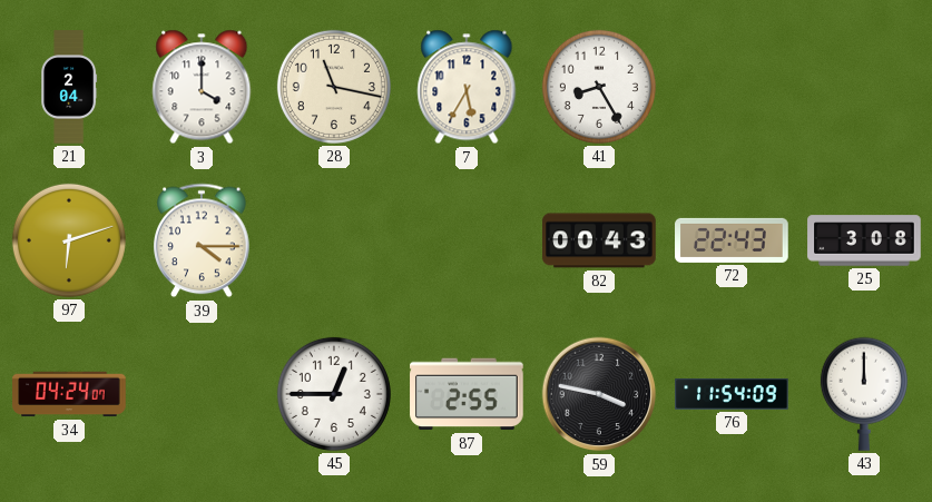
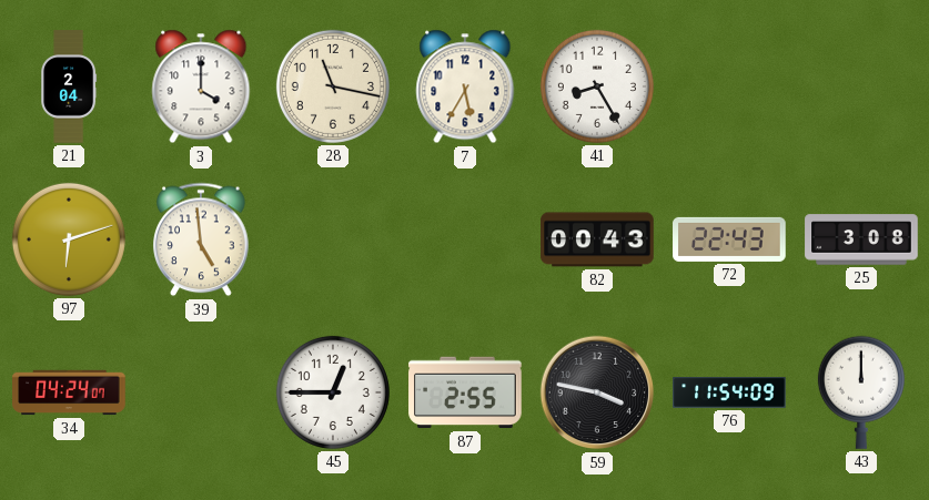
39: 4:15 -> 4:59
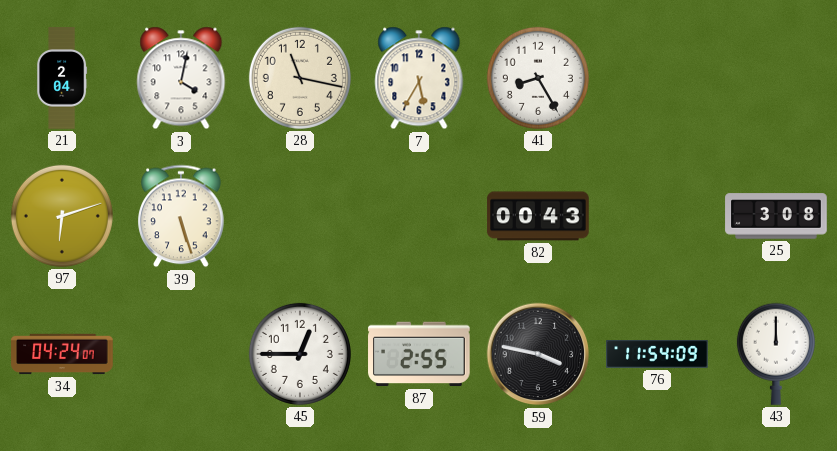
3: 4:00 -> 4:02
39: 4:59 -> 5:27
72: 22:43 -> none
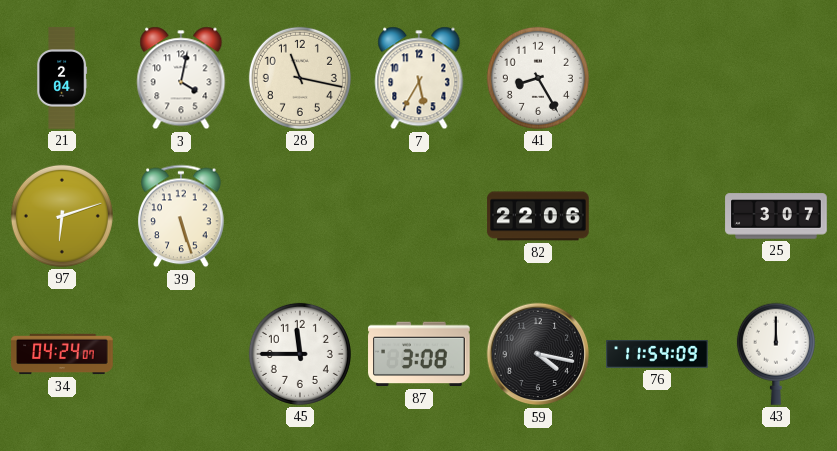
82: 00:43 -> 22:06
25: 3:08 -> 3:07
45: 12:45 -> 11:45
87: 2:55 -> 3:08
59: 3:47 -> 4:17
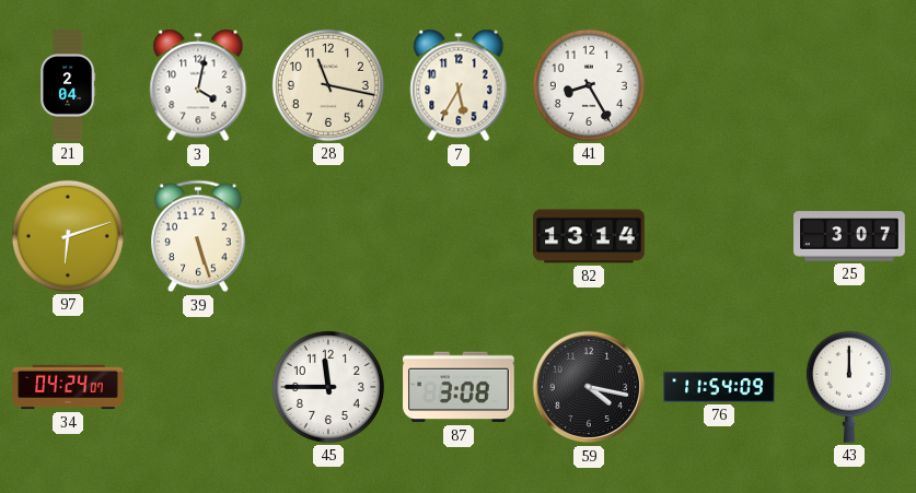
82: 22:06 -> 13:14
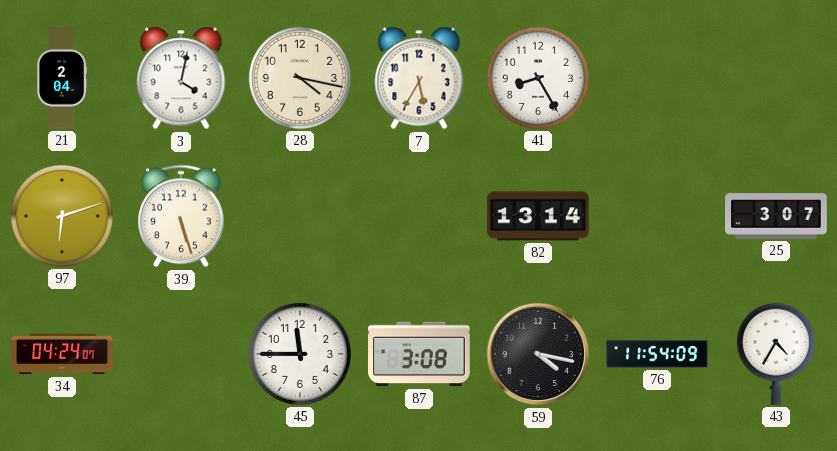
28: 11:17 -> 4:17
43: 12:00 -> 4:35
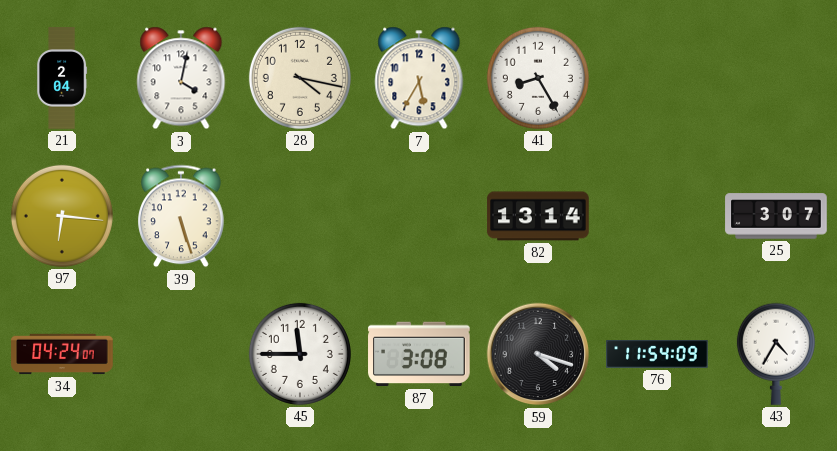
97: 6:12 -> 6:16
59: 4:17 -> 4:18
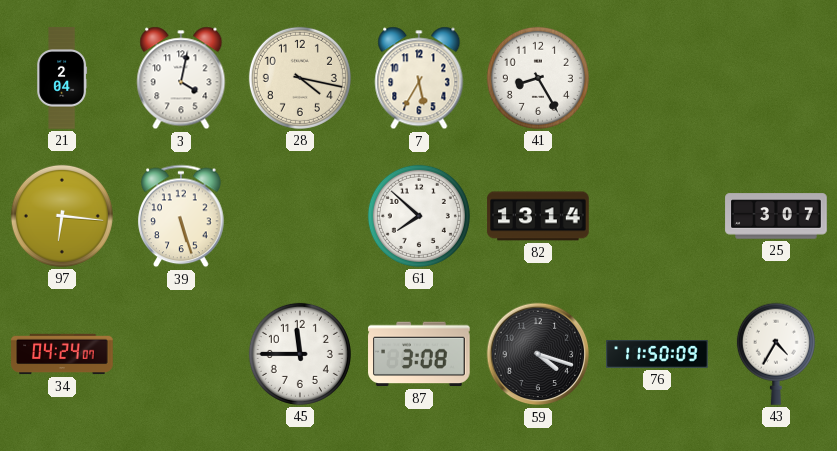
61: none -> 7:52
76: 11:54 -> 11:50
